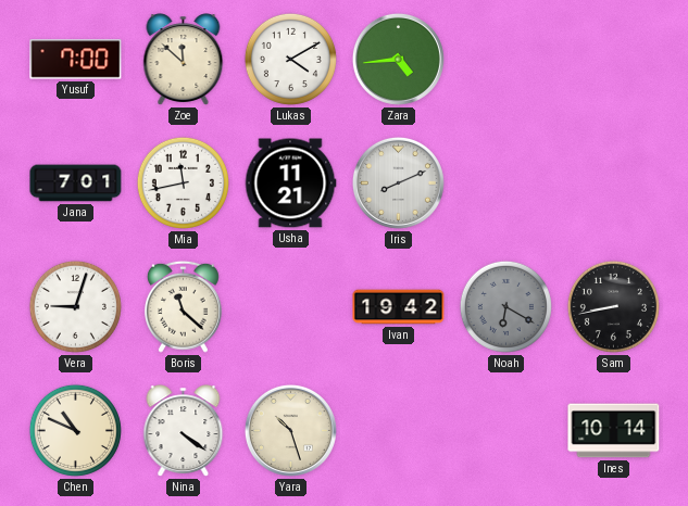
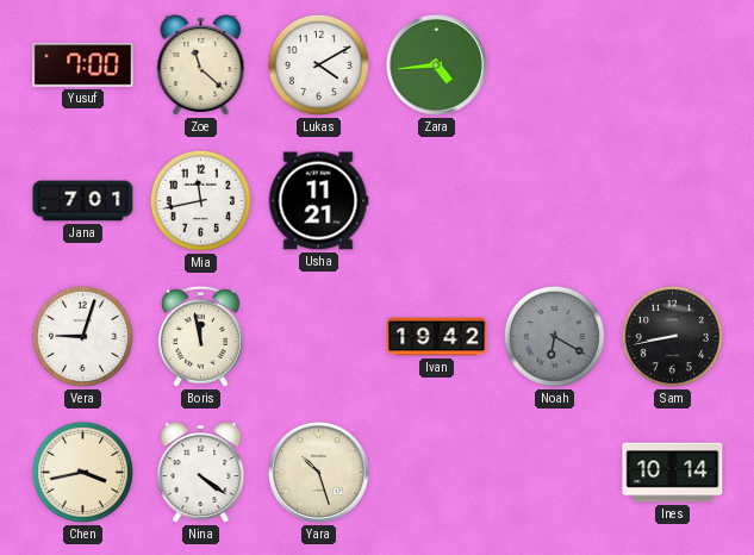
Zoe: 11:52 -> 11:22
Iris: 8:11 -> none
Boris: 11:22 -> 11:58
Chen: 10:49 -> 3:43
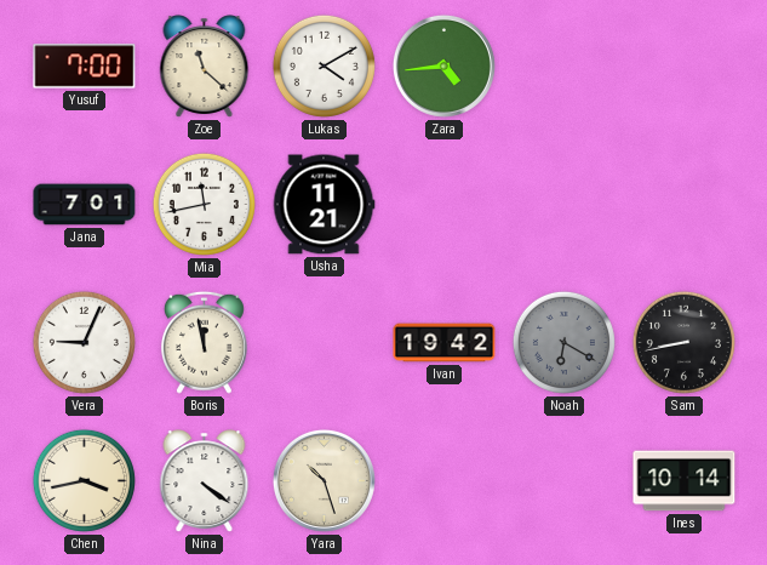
Vera: 9:03 -> 9:04
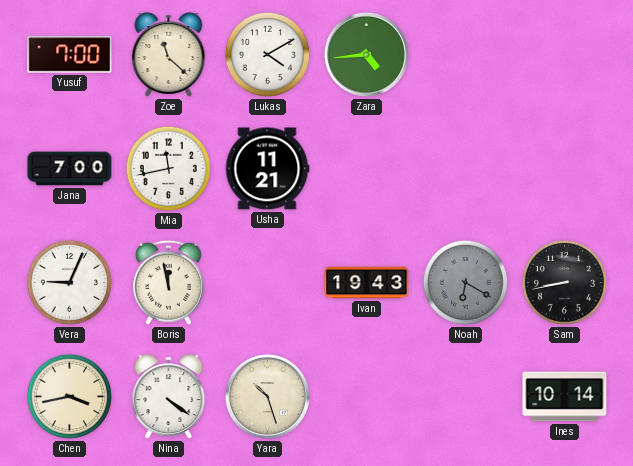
Jana: 7:01 -> 7:00
Ivan: 19:42 -> 19:43
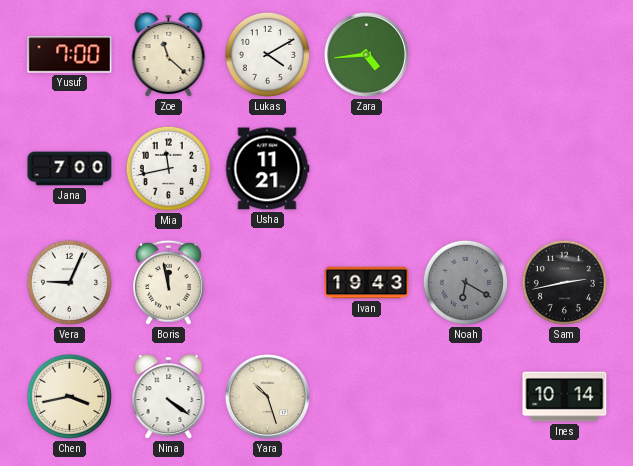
Sam: 8:43 -> 2:43
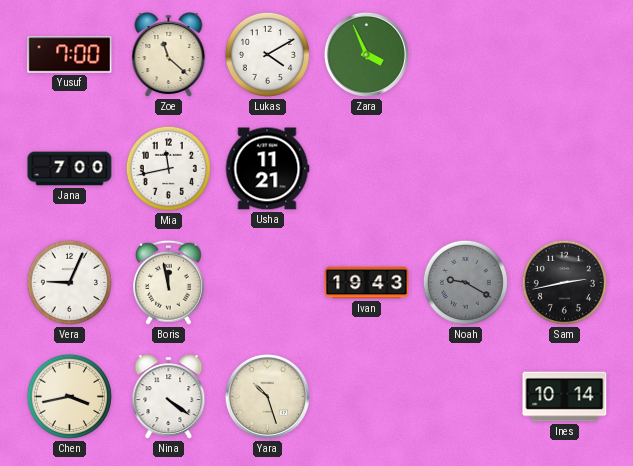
Zara: 4:44 -> 3:56
Noah: 6:20 -> 9:20
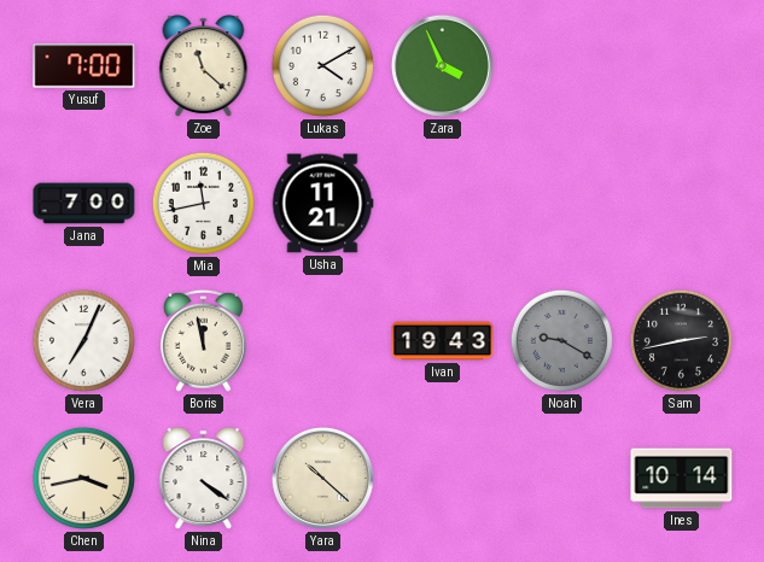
Vera: 9:04 -> 7:04
Yara: 10:27 -> 10:22
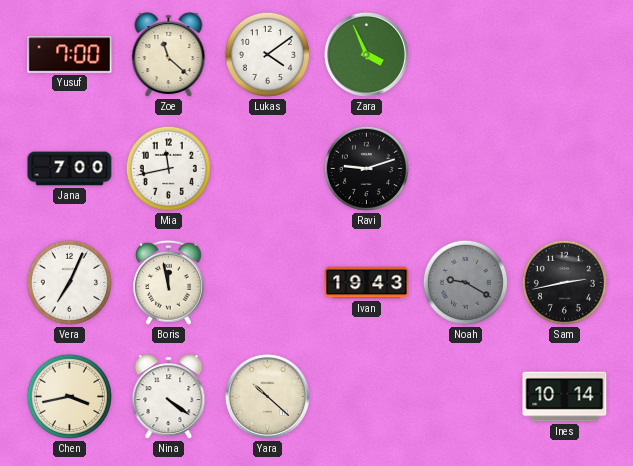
Lukas: 4:10 -> 4:09
Usha: 11:21 -> none
Ravi: none -> 9:12
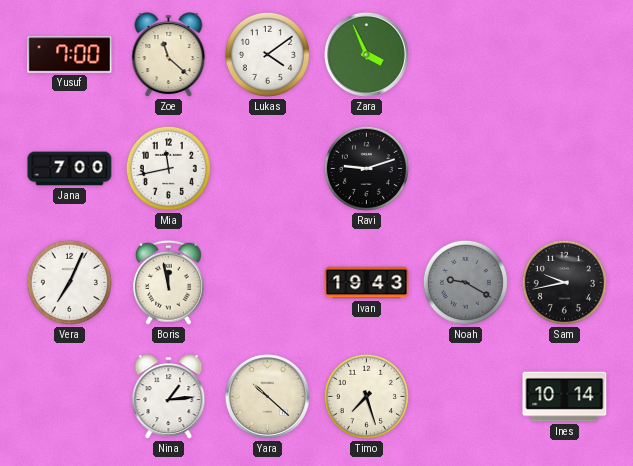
Sam: 2:43 -> 9:43
Chen: 3:43 -> none
Nina: 4:21 -> 1:14
Timo: none -> 7:27
